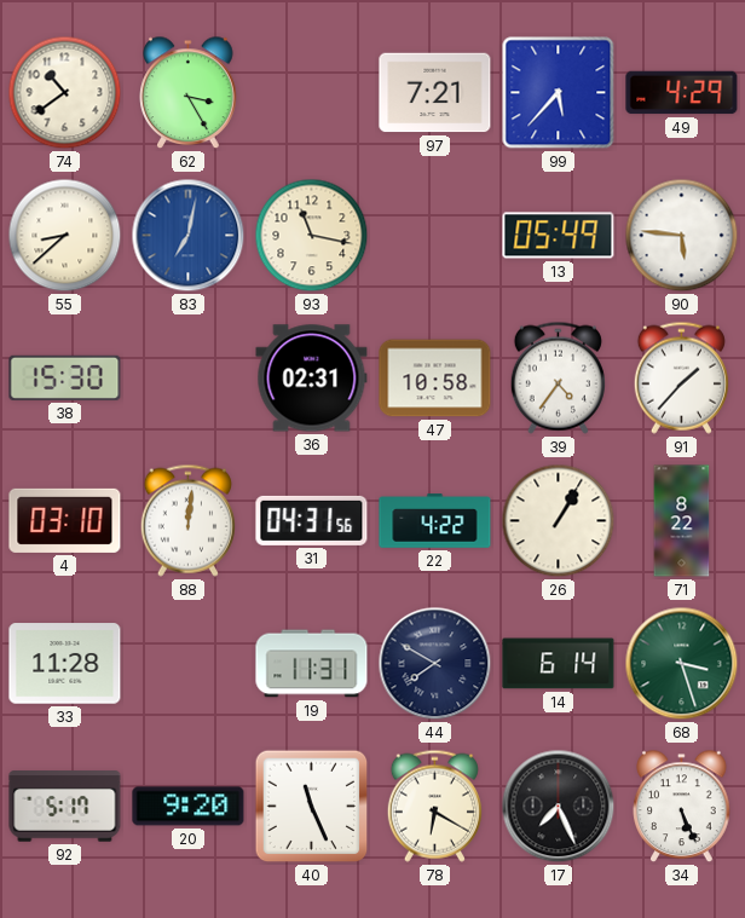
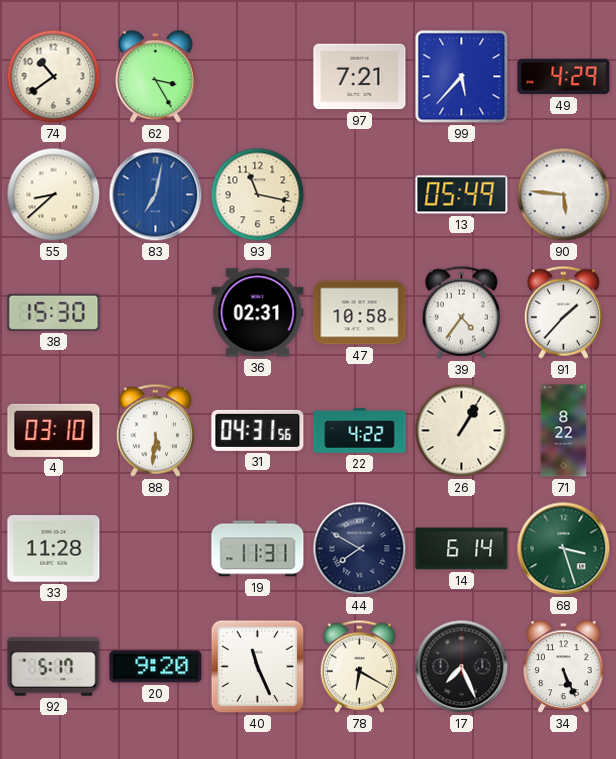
88: 12:01 -> 5:31
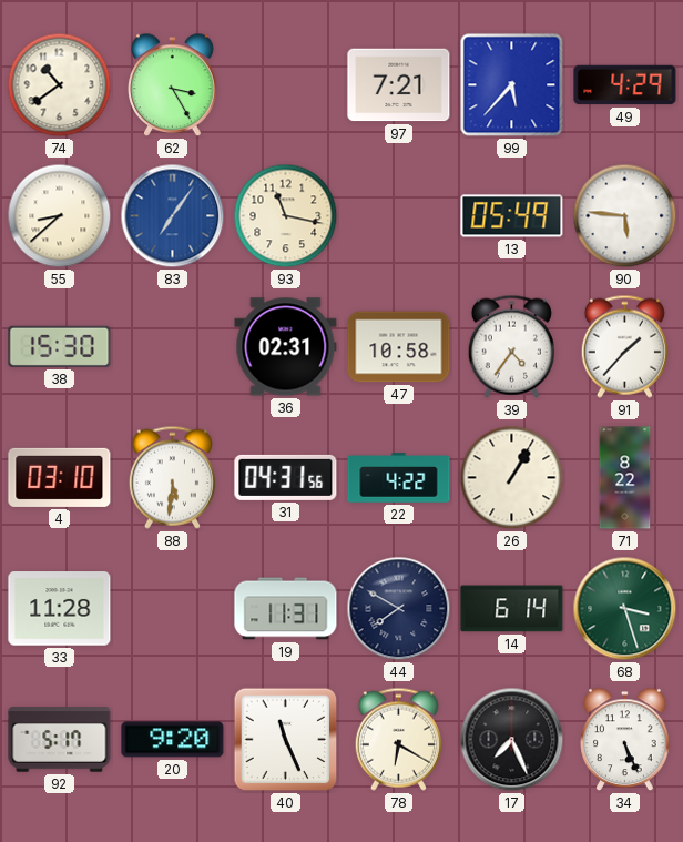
83: 7:02 -> 7:06
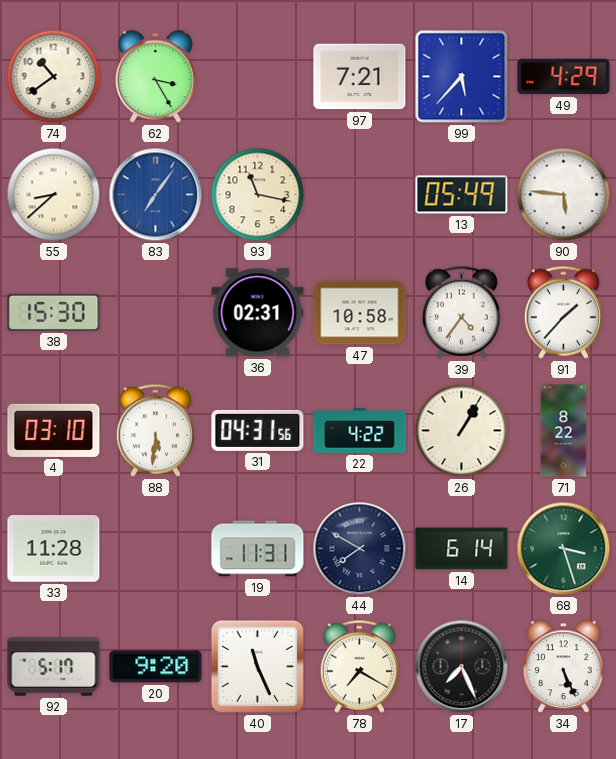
78: 6:20 -> 7:20
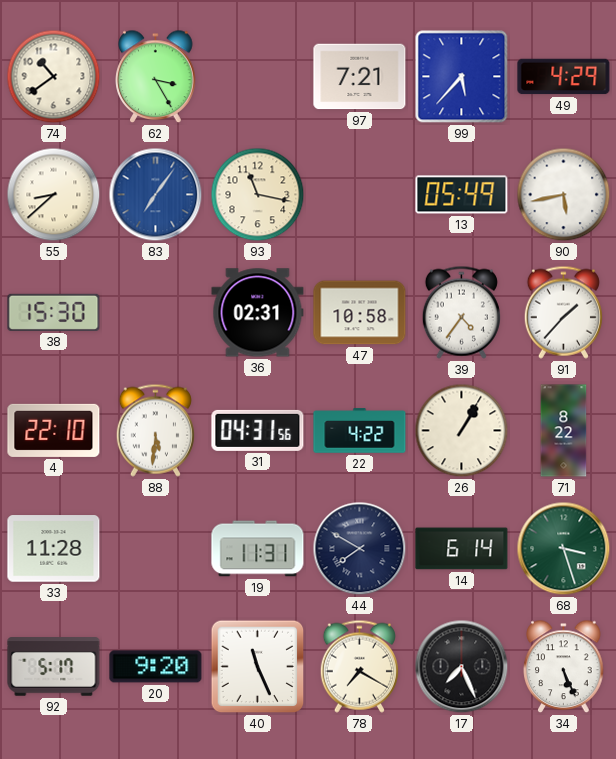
90: 5:46 -> 5:43
4: 03:10 -> 22:10
